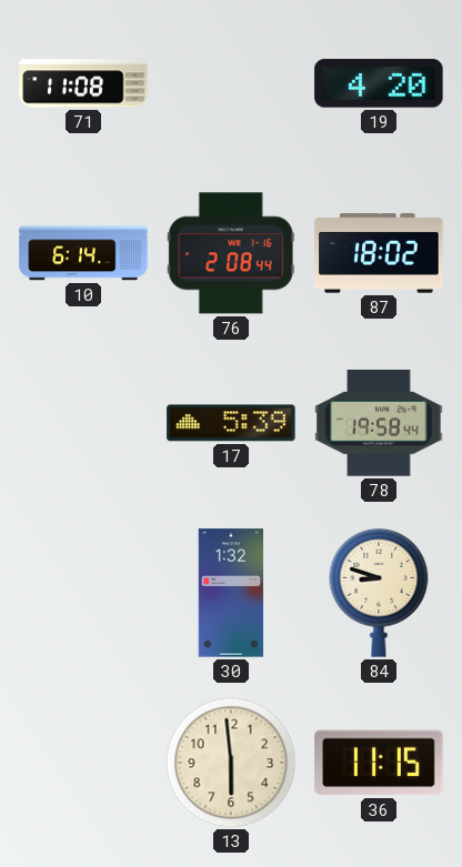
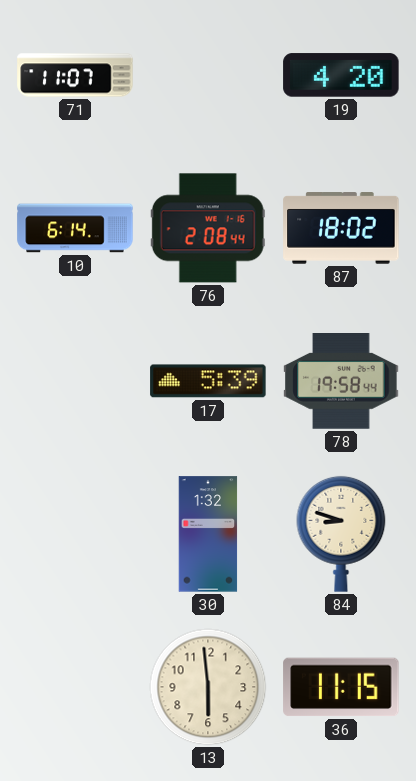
71: 11:08 -> 11:07
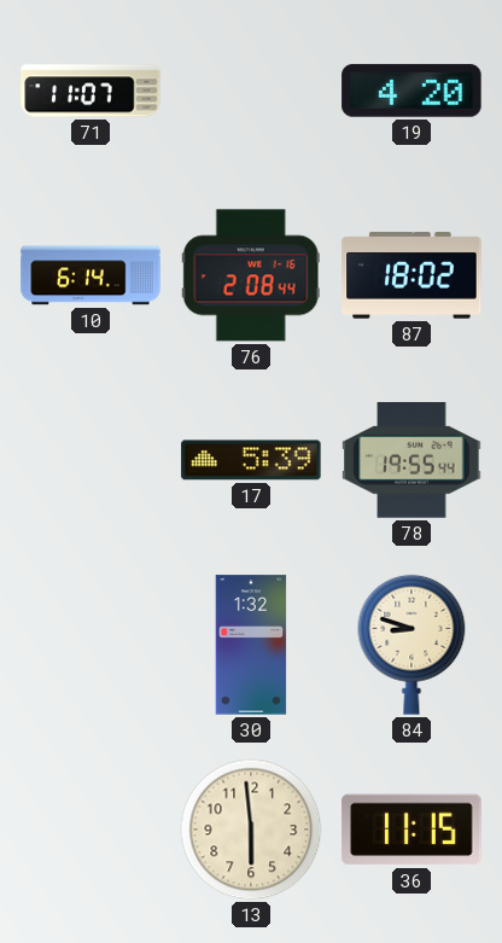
78: 19:58 -> 19:55
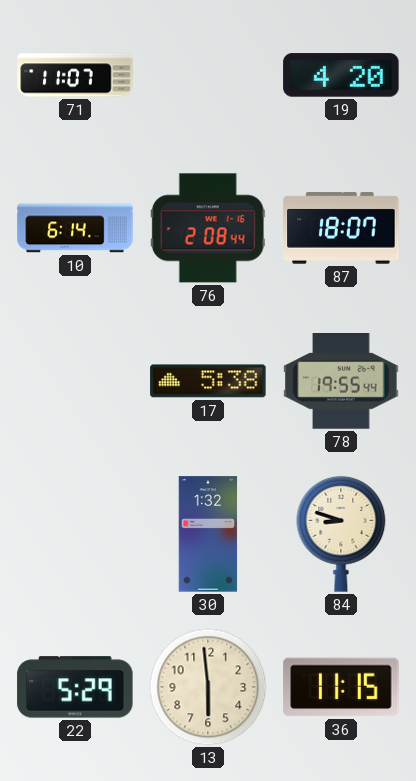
87: 18:02 -> 18:07
17: 5:39 -> 5:38
22: none -> 5:29
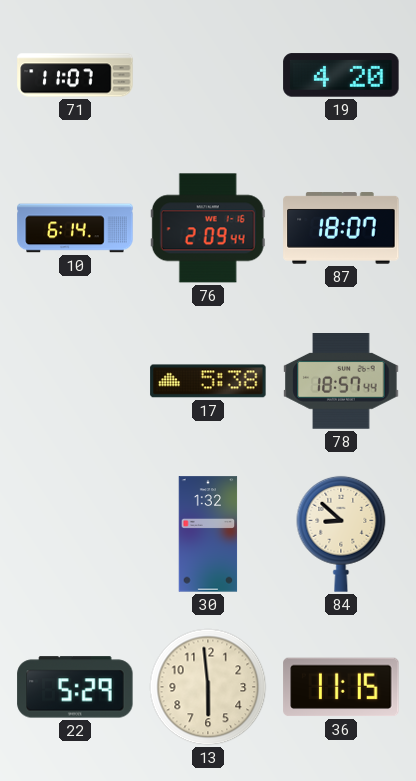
76: 2:08 -> 2:09
78: 19:55 -> 18:57
84: 8:48 -> 8:52
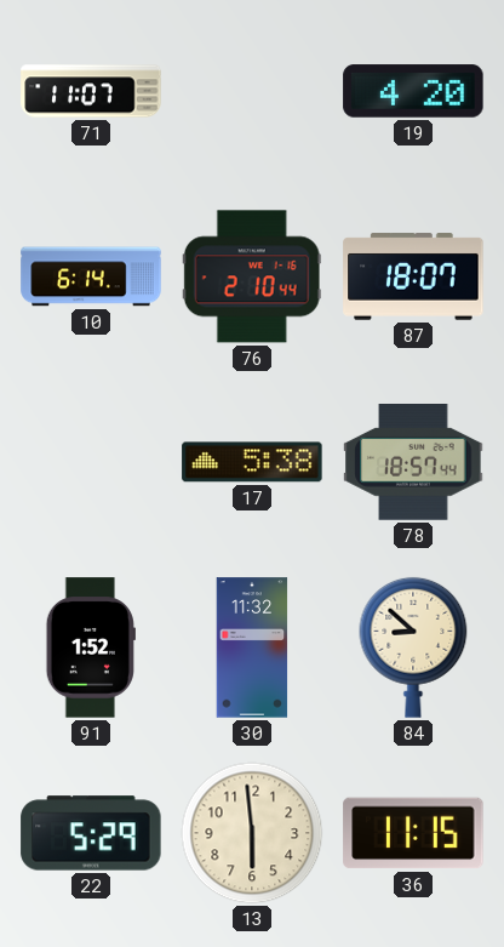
76: 2:09 -> 2:10
91: none -> 1:52
30: 1:32 -> 11:32
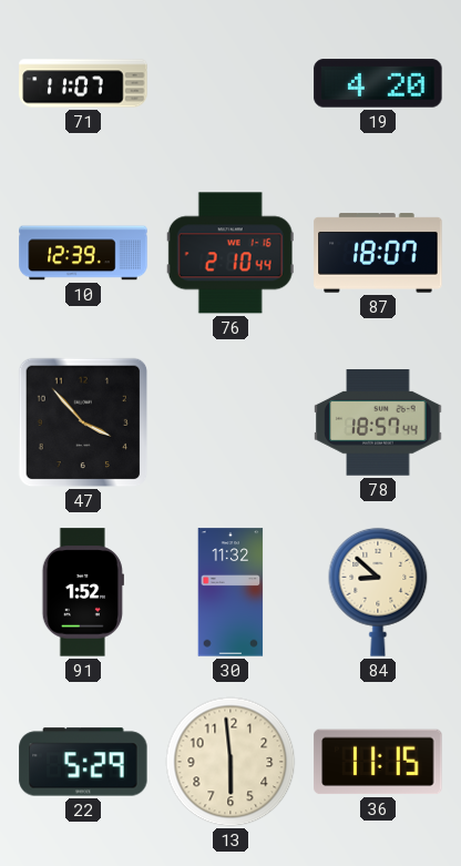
10: 6:14 -> 12:39
47: none -> 3:53
17: 5:38 -> none
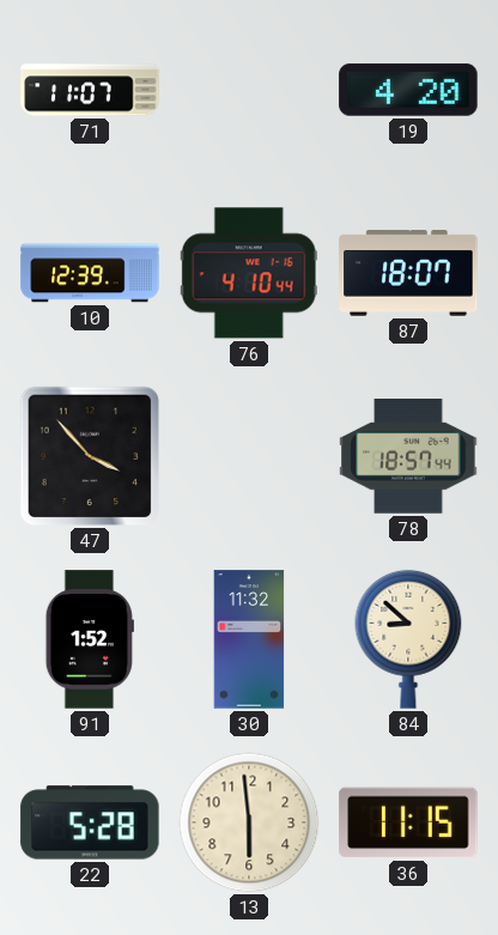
76: 2:10 -> 4:10
22: 5:29 -> 5:28
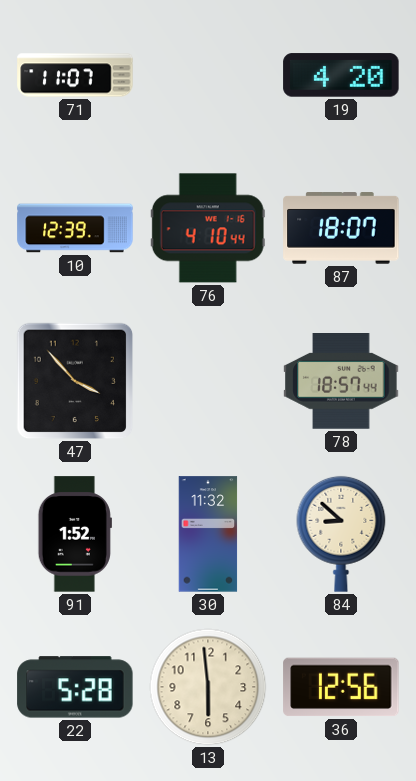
36: 11:15 -> 12:56
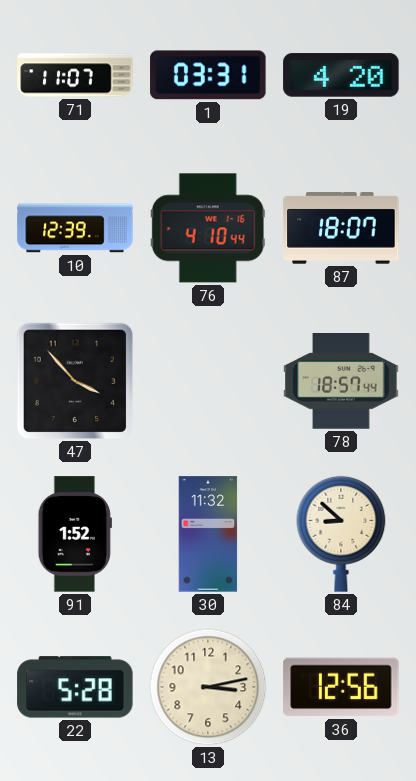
1: none -> 03:31
13: 5:59 -> 3:13
